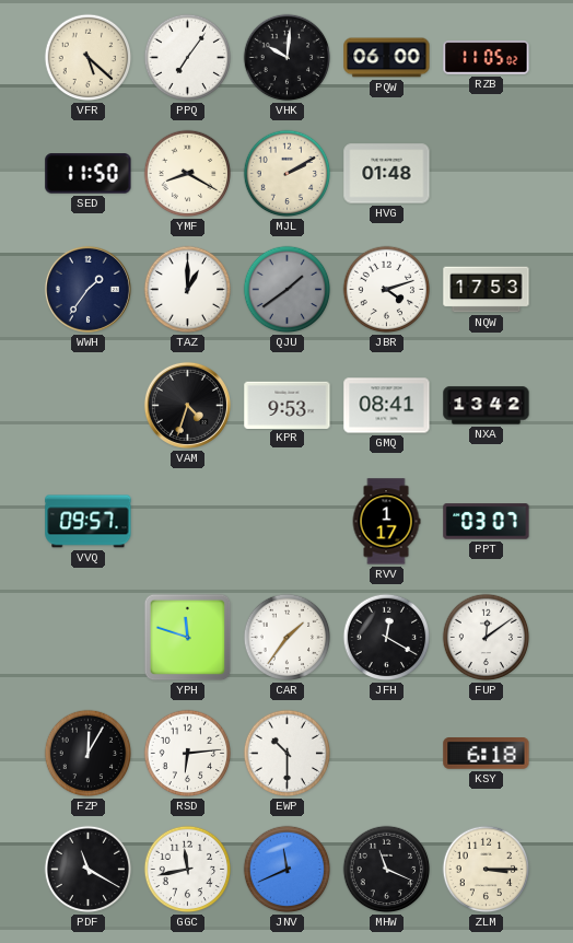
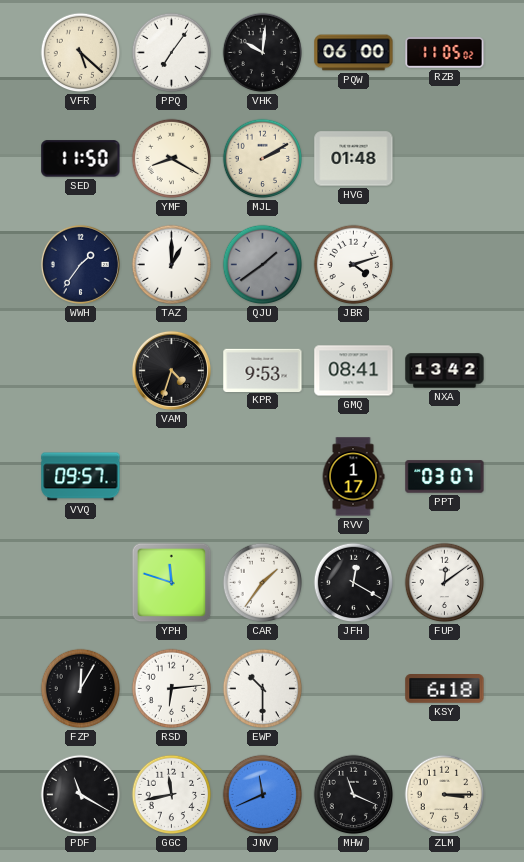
NQW: 17:53 -> none
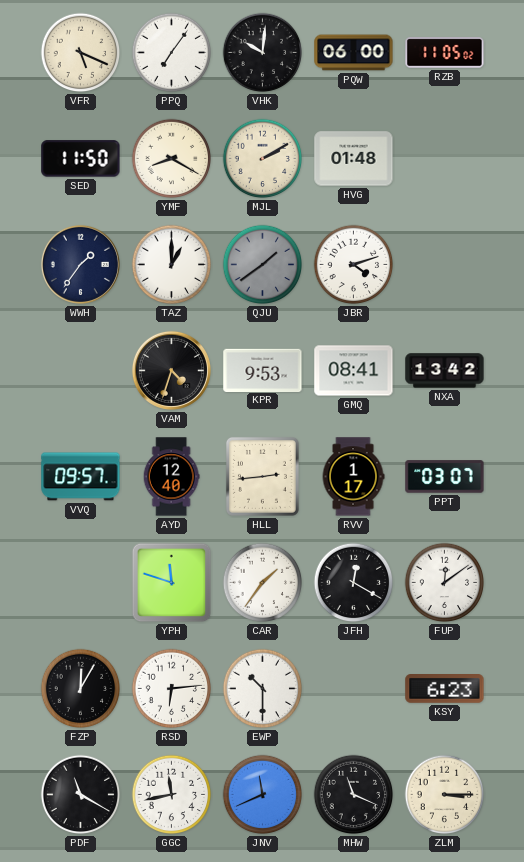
VFR: 5:22 -> 5:19
AYD: none -> 12:40
HLL: none -> 2:44
KSY: 6:18 -> 6:23
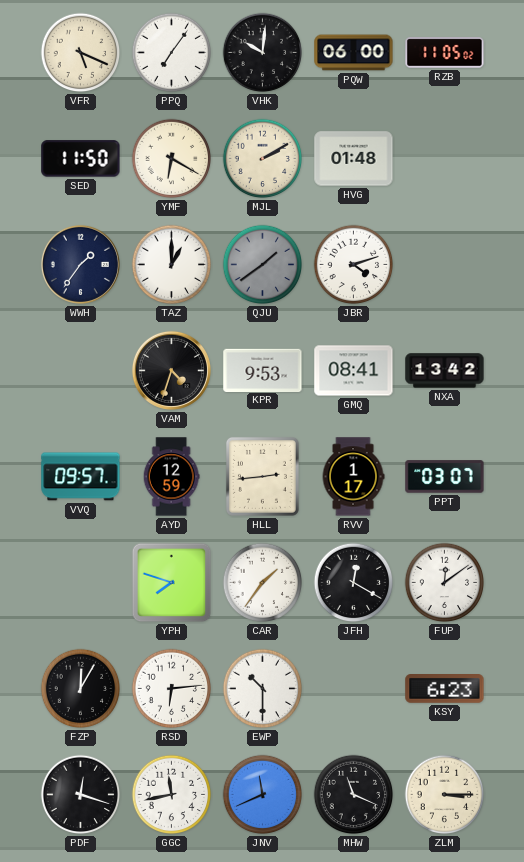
YMF: 8:20 -> 6:20
AYD: 12:40 -> 12:59
YPH: 11:48 -> 7:48
PDF: 11:20 -> 12:18
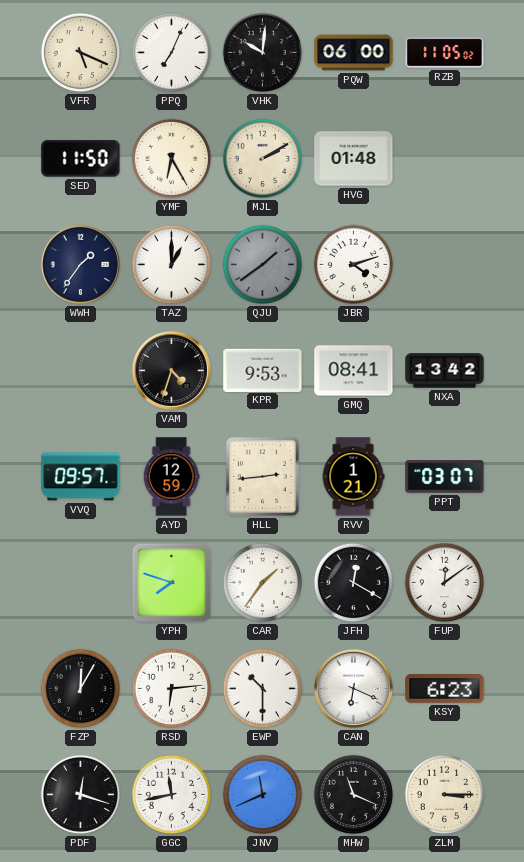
PPQ: 7:06 -> 7:04
YMF: 6:20 -> 6:25
RVV: 1:17 -> 1:21
CAN: none -> 6:19
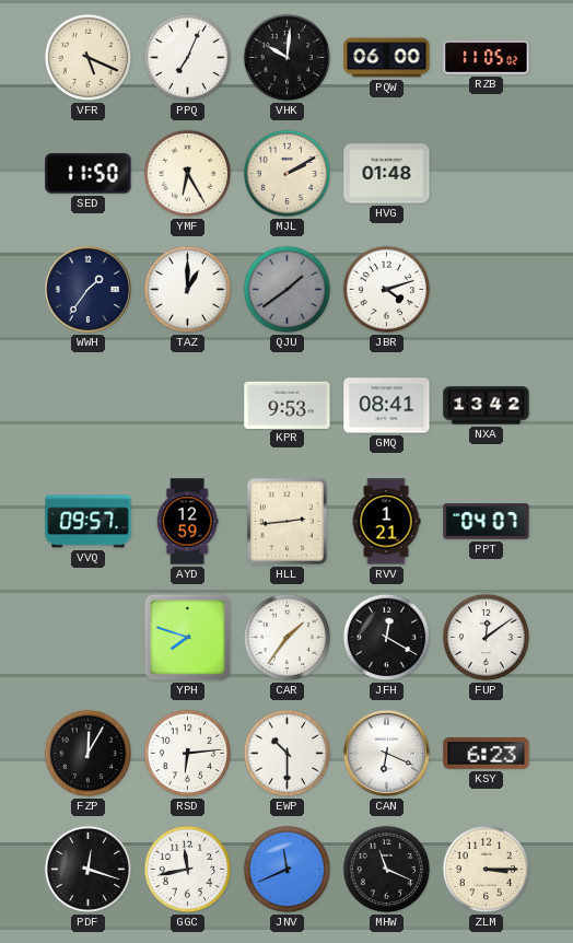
VAM: 4:33 -> none
PPT: 03:07 -> 04:07
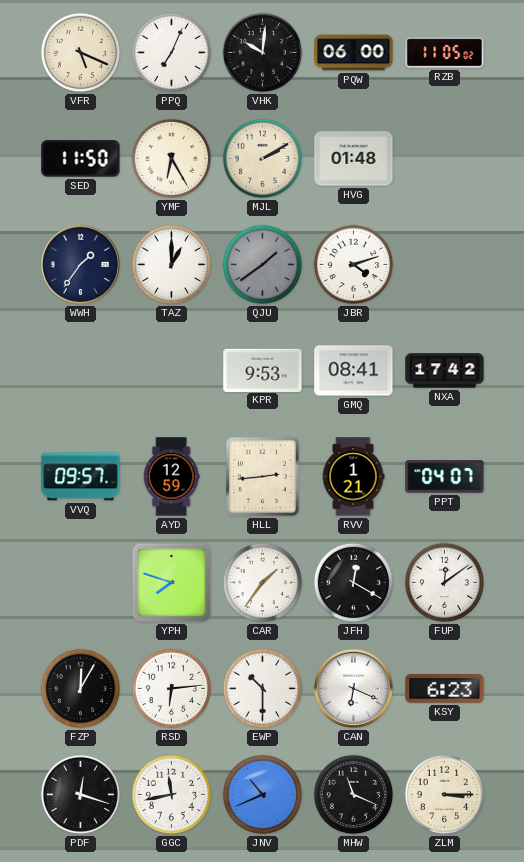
NXA: 13:42 -> 17:42
JNV: 11:41 -> 10:41
